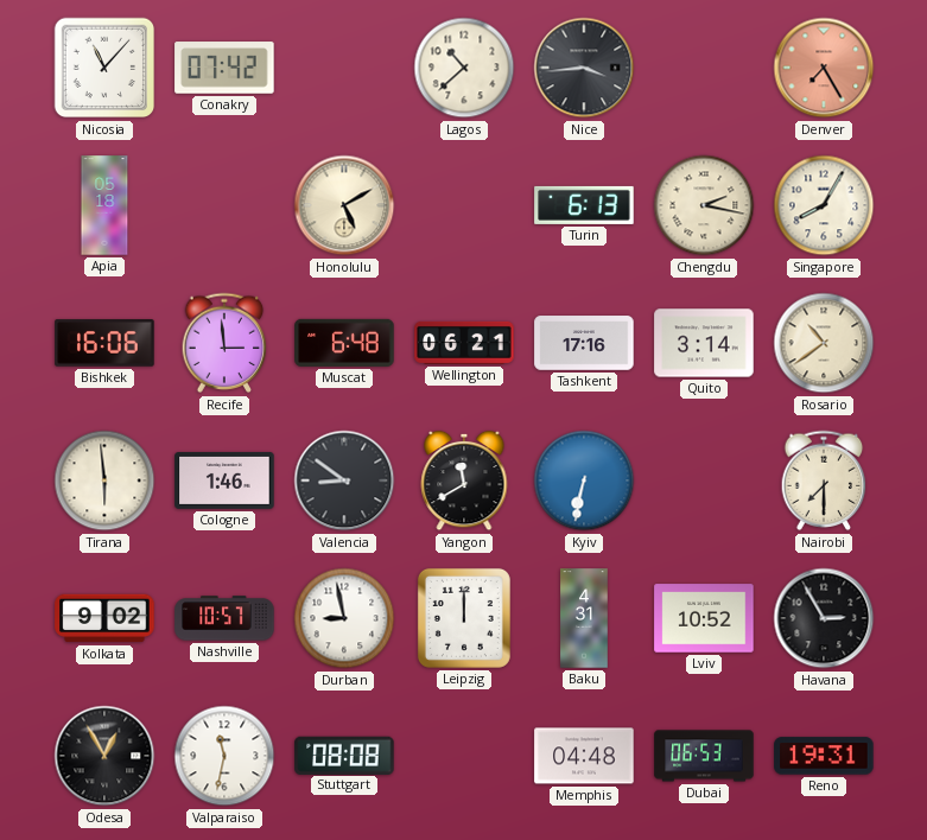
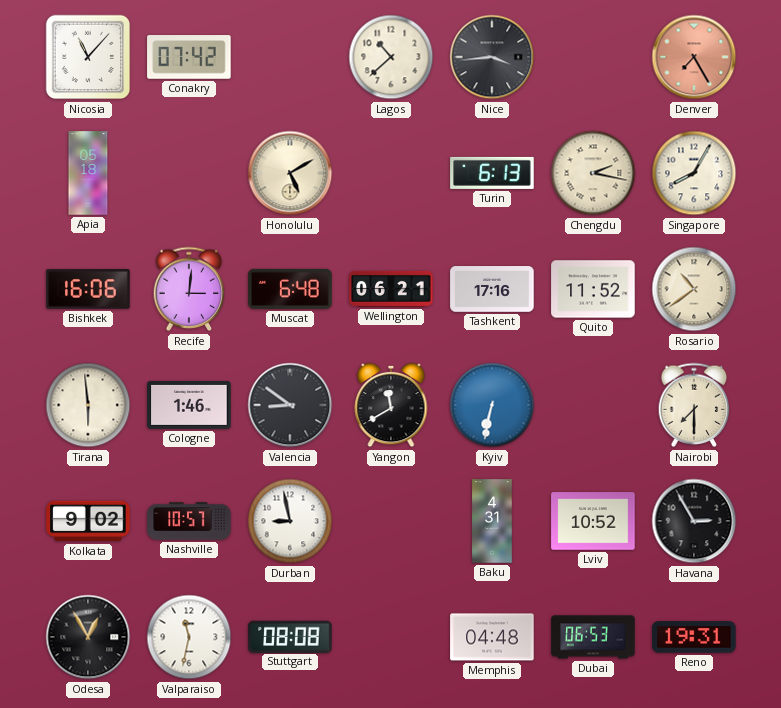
Recife: 2:59 -> 3:01
Quito: 3:14 -> 11:52
Leipzig: 12:00 -> none
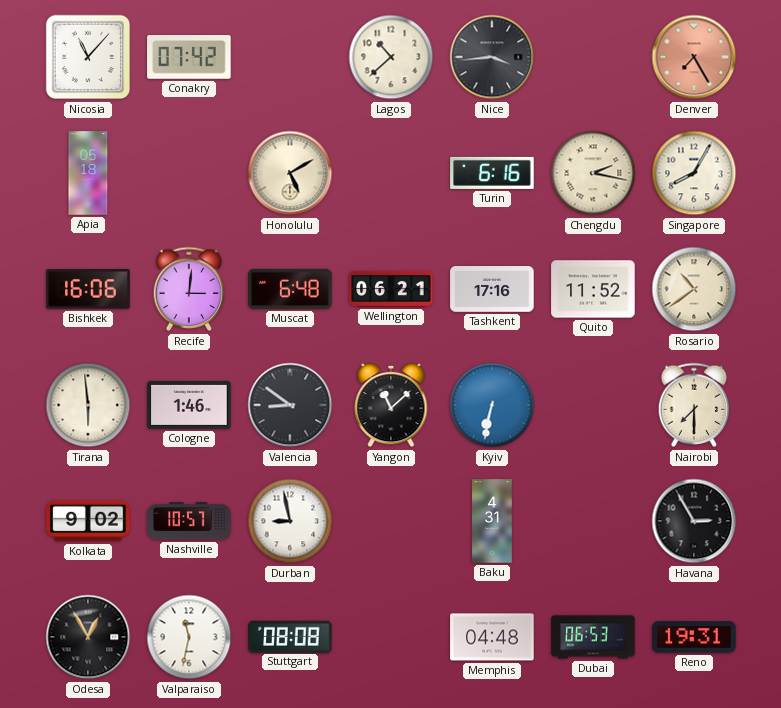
Turin: 6:13 -> 6:16
Yangon: 11:40 -> 11:08
Lviv: 10:52 -> none
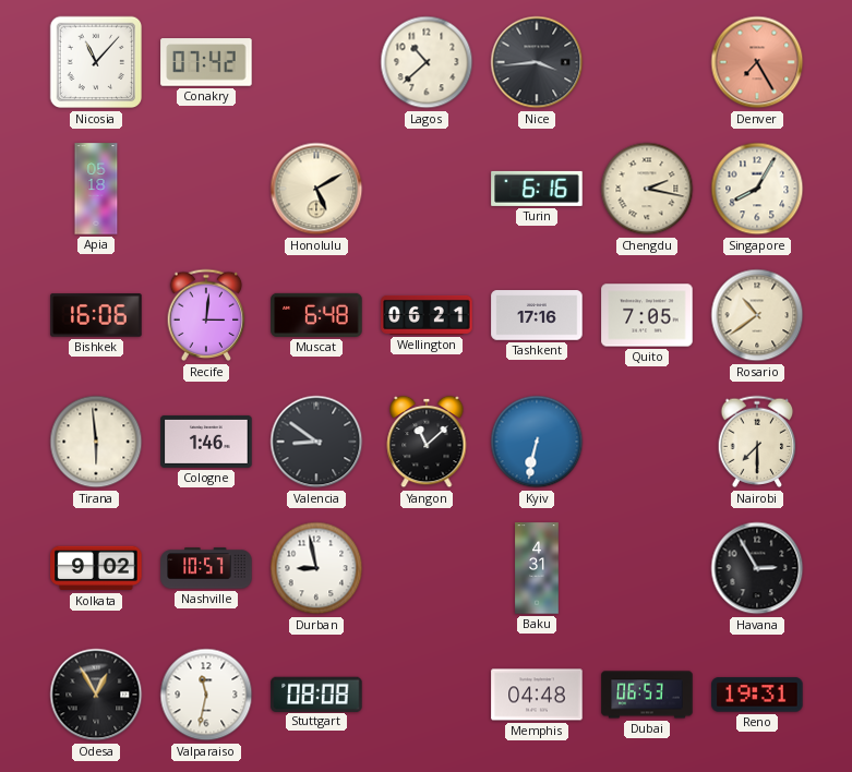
Quito: 11:52 -> 7:05
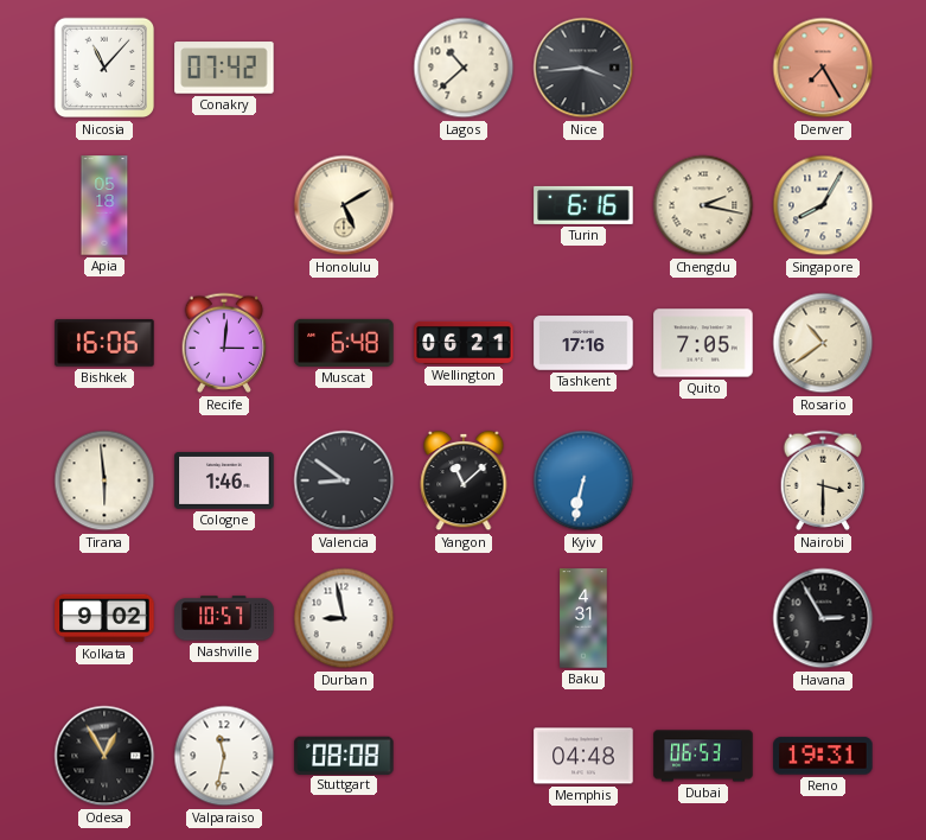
Nairobi: 7:30 -> 3:30
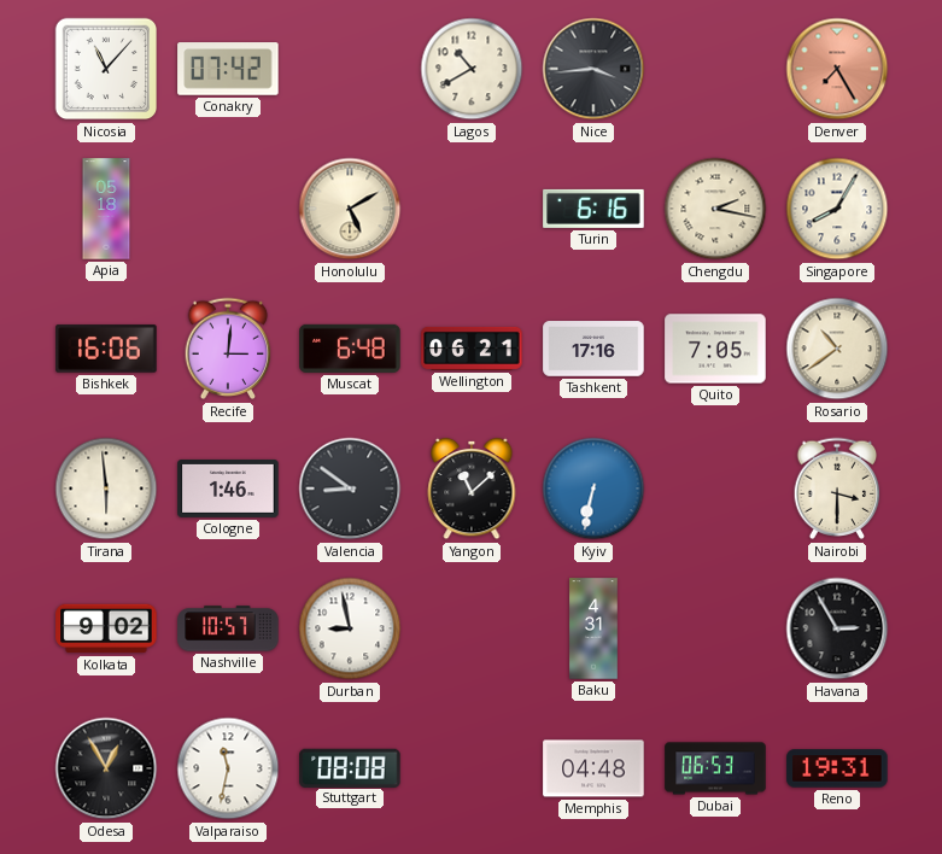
Lagos: 10:38 -> 10:40
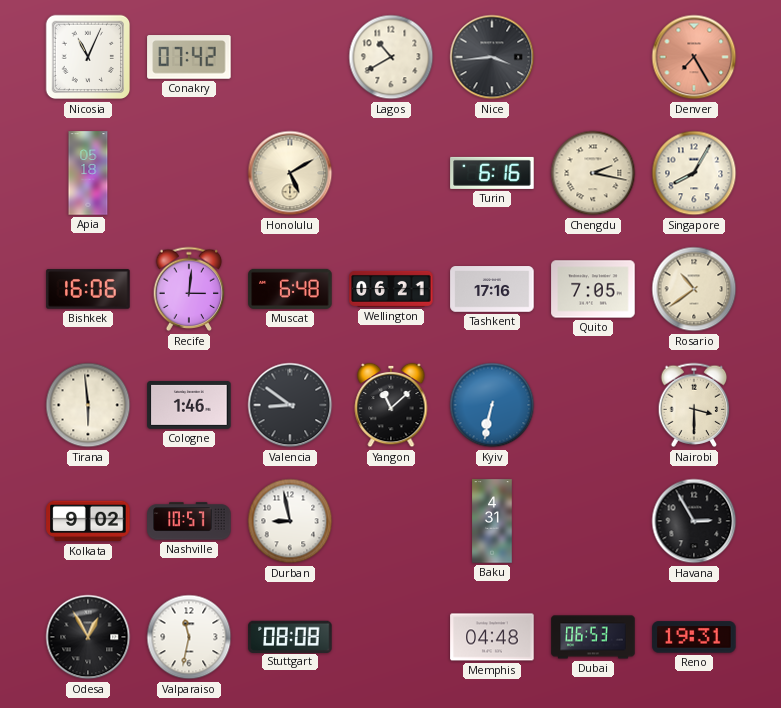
Nicosia: 11:07 -> 11:04
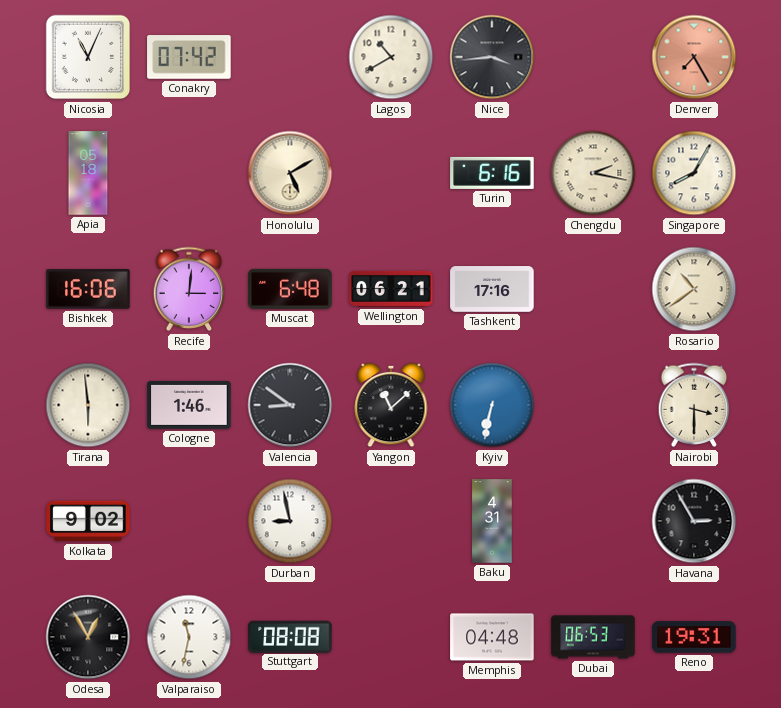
Quito: 7:05 -> none
Nashville: 10:57 -> none
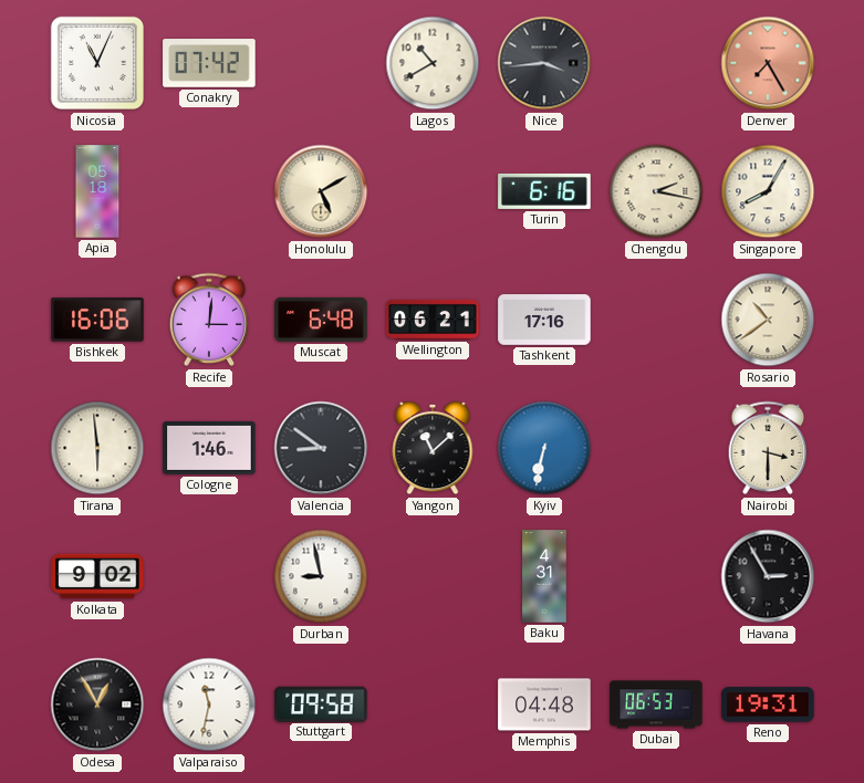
Stuttgart: 08:08 -> 09:58
